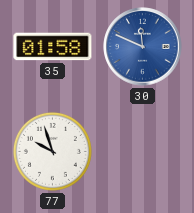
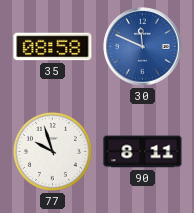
35: 01:58 -> 08:58
90: none -> 8:11
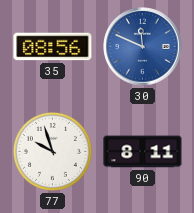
35: 08:58 -> 08:56
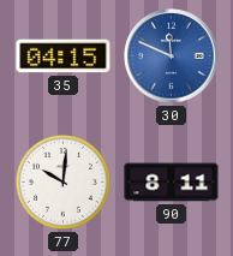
35: 08:56 -> 04:15
77: 9:57 -> 10:01
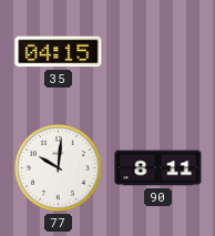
30: 11:49 -> none
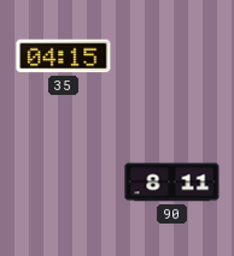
77: 10:01 -> none
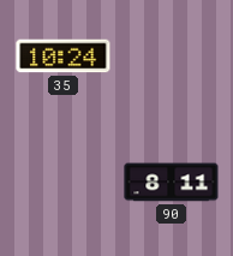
35: 04:15 -> 10:24
